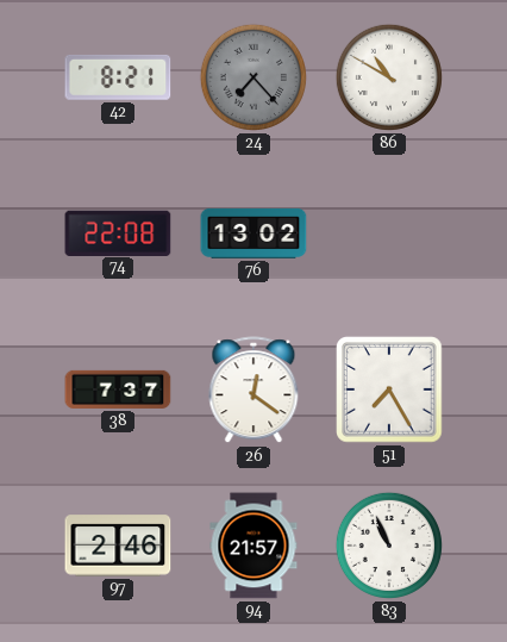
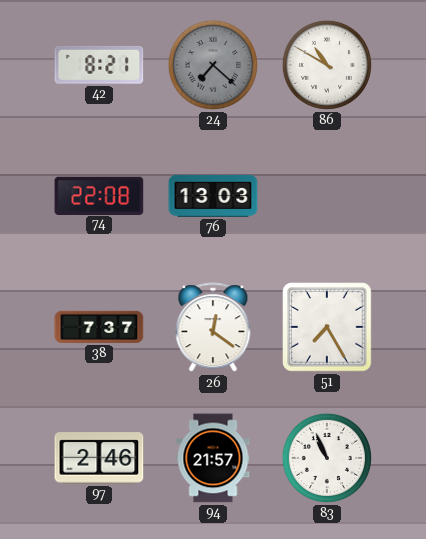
24: 7:23 -> 7:22
76: 13:02 -> 13:03
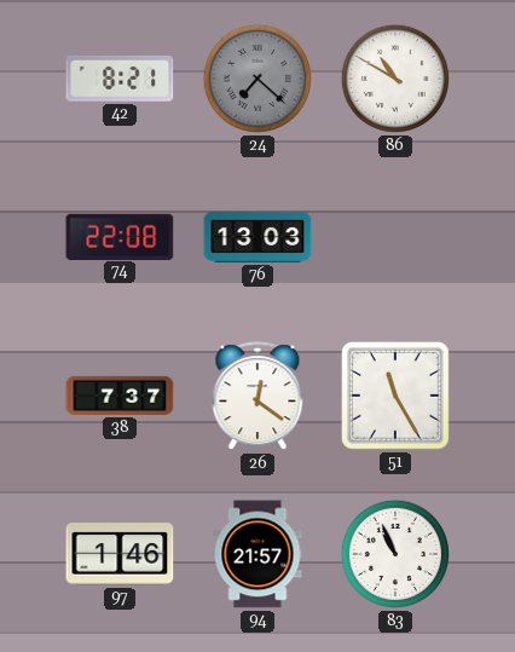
51: 7:25 -> 11:25
97: 2:46 -> 1:46
